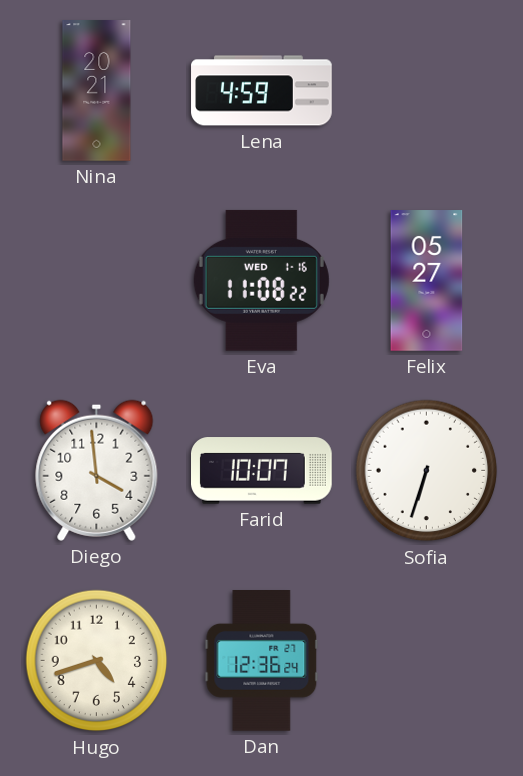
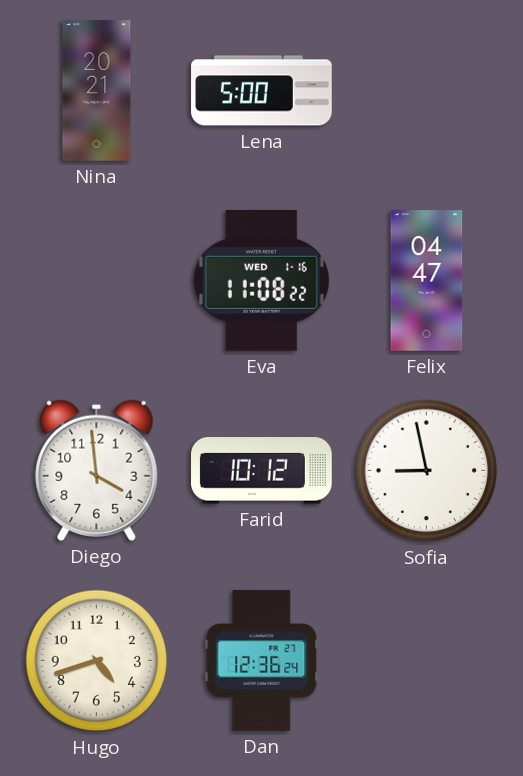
Lena: 4:59 -> 5:00
Felix: 05:27 -> 04:47
Farid: 10:07 -> 10:12
Sofia: 6:33 -> 8:58
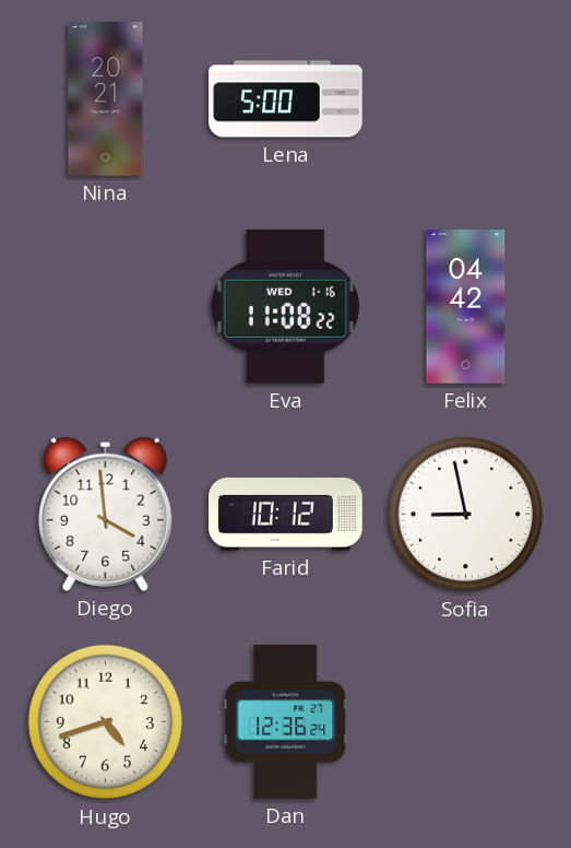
Felix: 04:47 -> 04:42
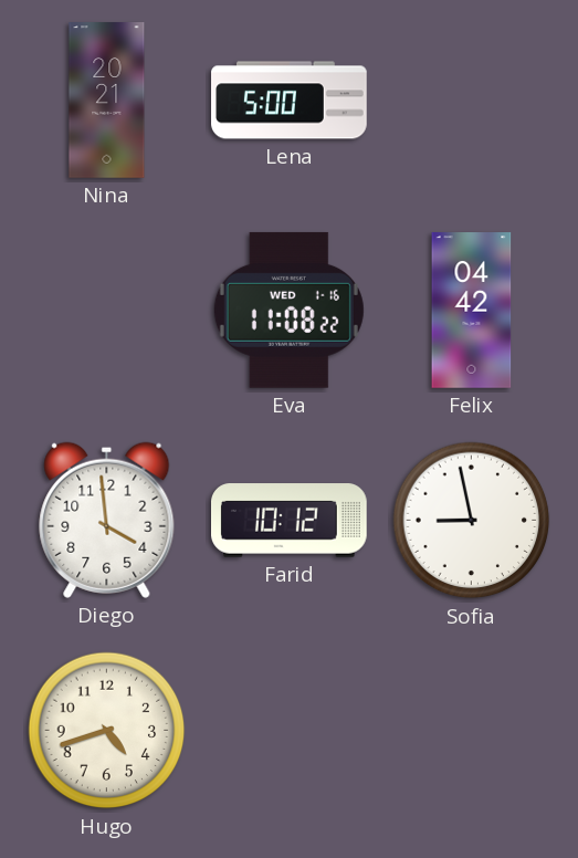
Dan: 12:36 -> none
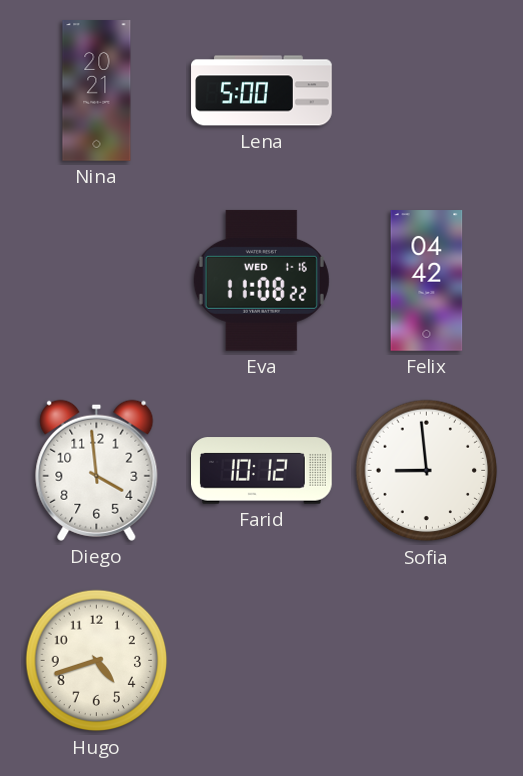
Sofia: 8:58 -> 8:59
